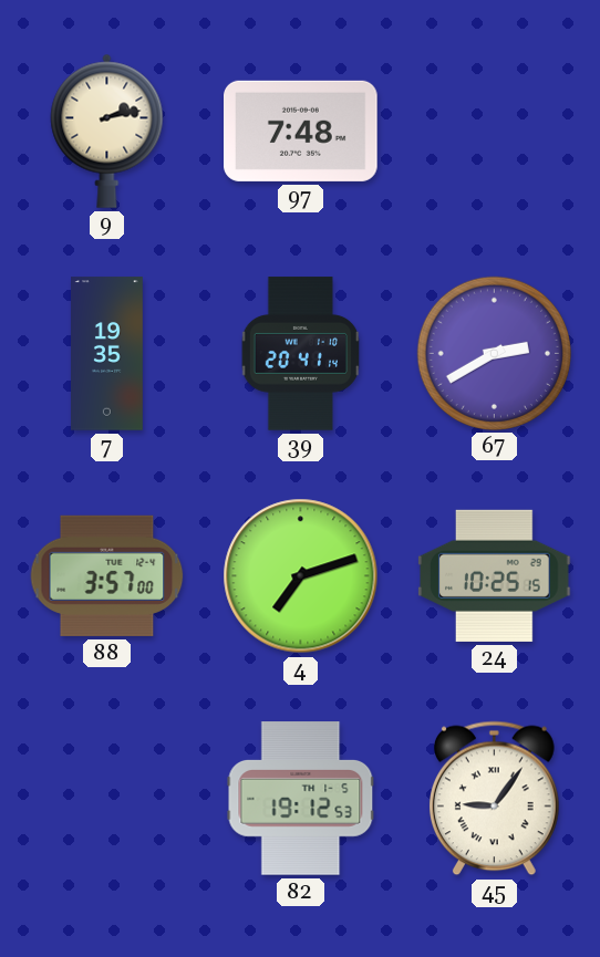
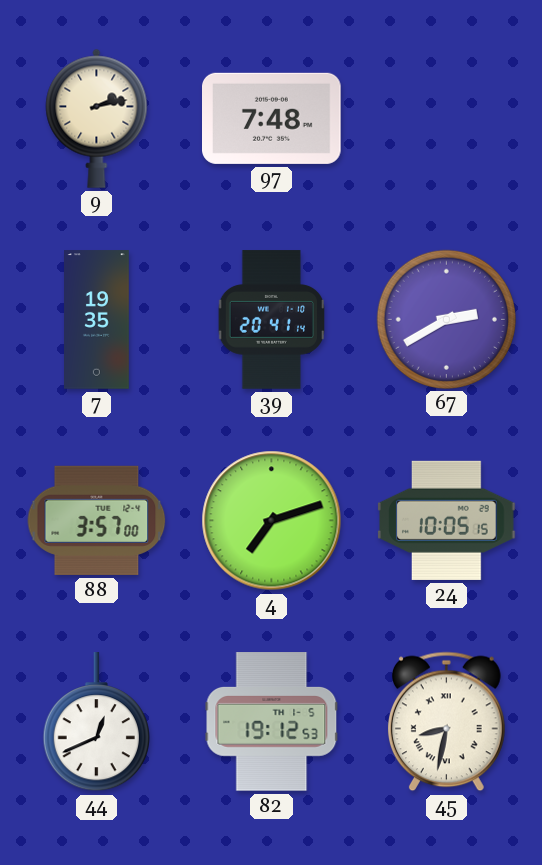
24: 10:25 -> 10:05
44: none -> 12:41
45: 9:06 -> 8:32
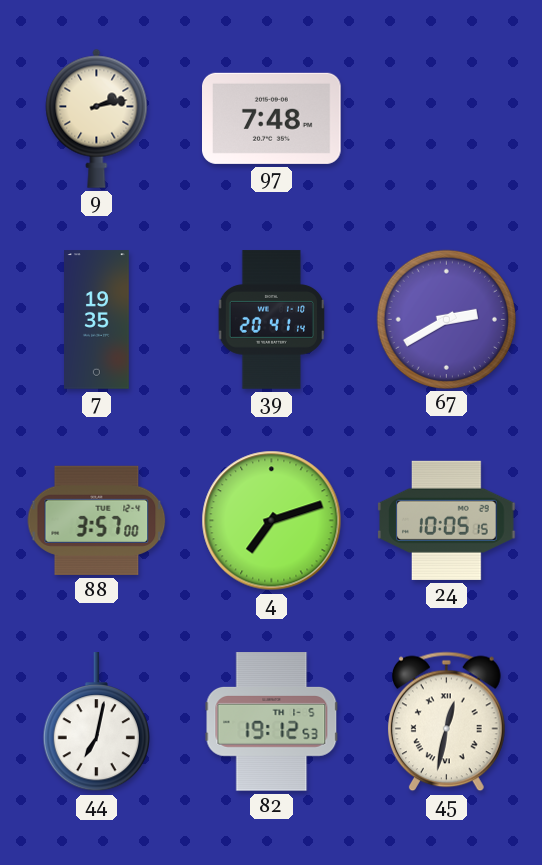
44: 12:41 -> 7:02
45: 8:32 -> 12:32
